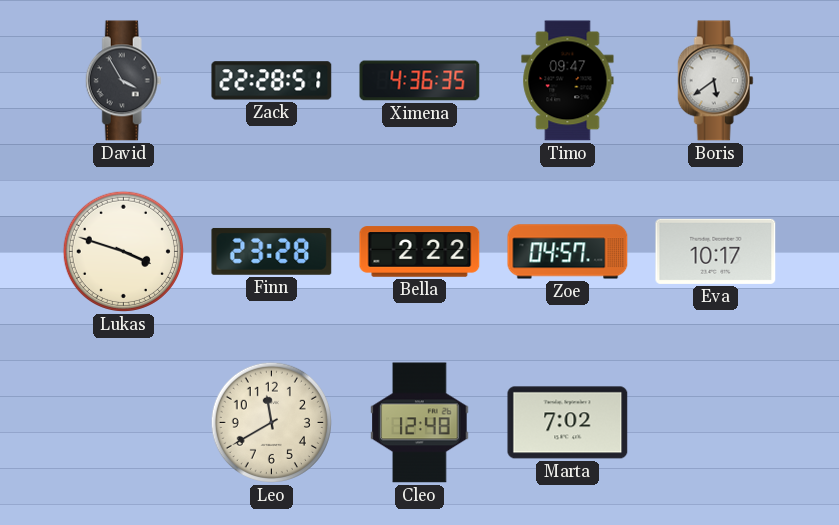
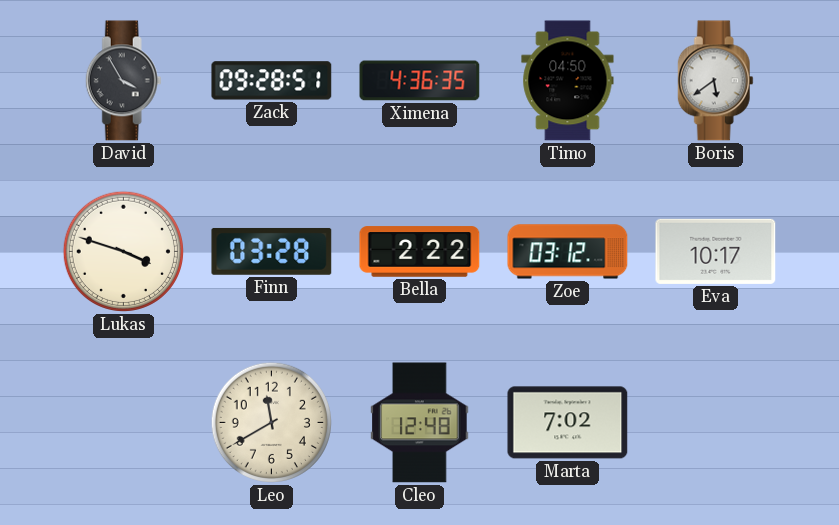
Zack: 22:28 -> 09:28
Timo: 09:47 -> 04:50
Finn: 23:28 -> 03:28
Zoe: 04:57 -> 03:12
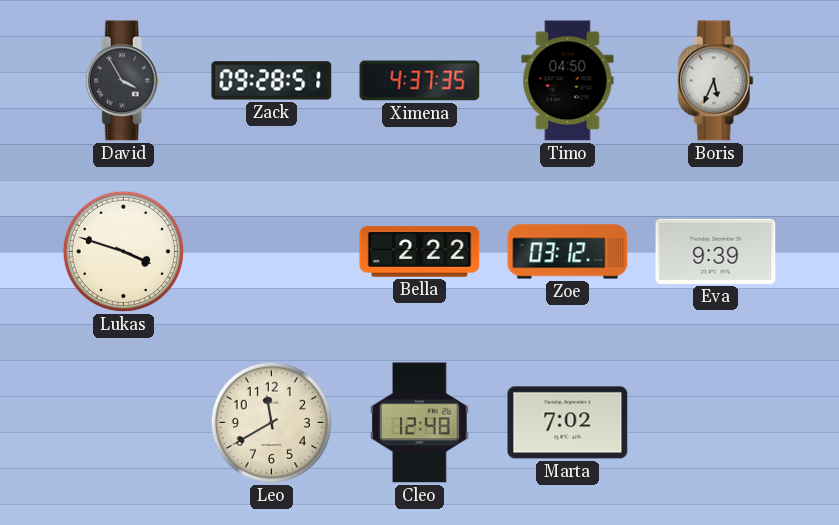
Ximena: 4:36 -> 4:37
Boris: 5:39 -> 5:34
Finn: 03:28 -> none
Eva: 10:17 -> 9:39
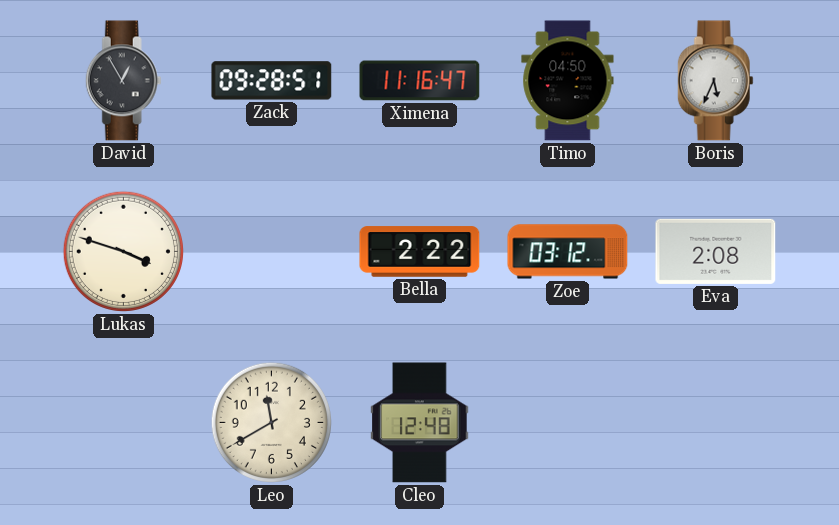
David: 3:55 -> 12:55
Ximena: 4:37 -> 11:16
Eva: 9:39 -> 2:08
Marta: 7:02 -> none
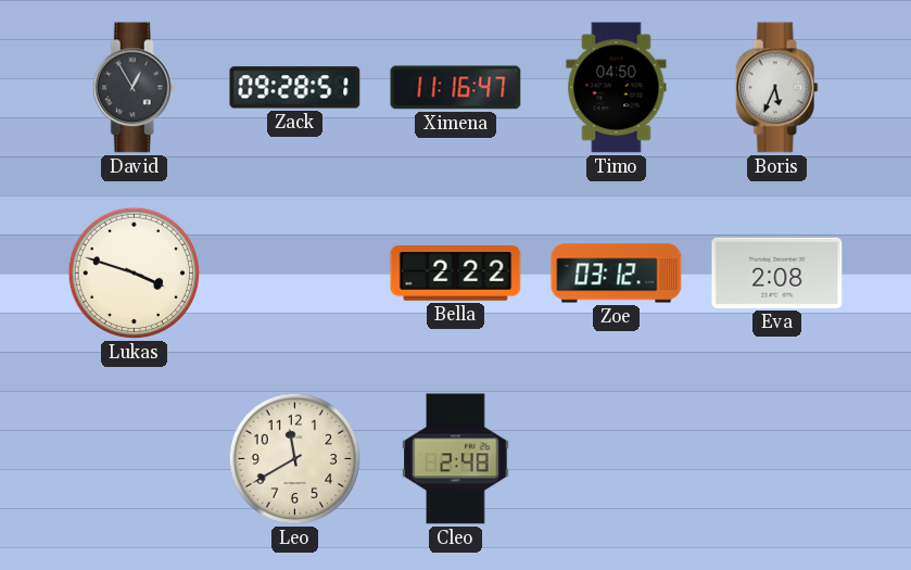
Cleo: 12:48 -> 2:48
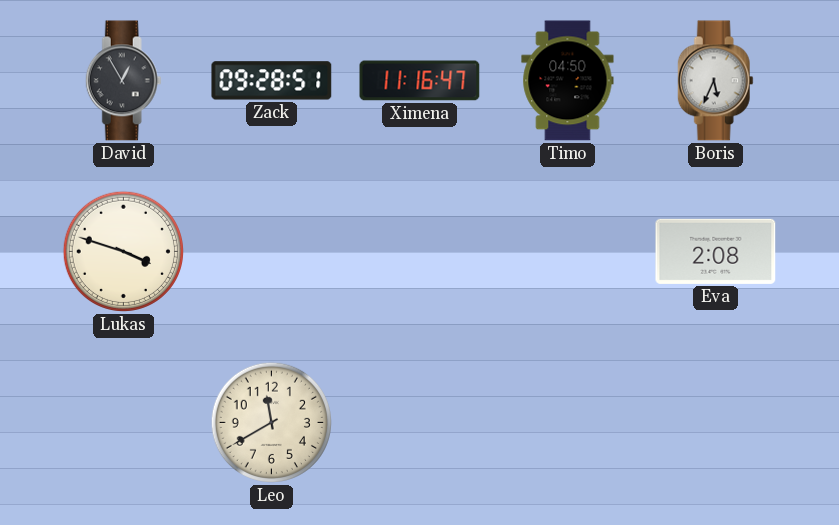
Bella: 2:22 -> none
Zoe: 03:12 -> none
Cleo: 2:48 -> none
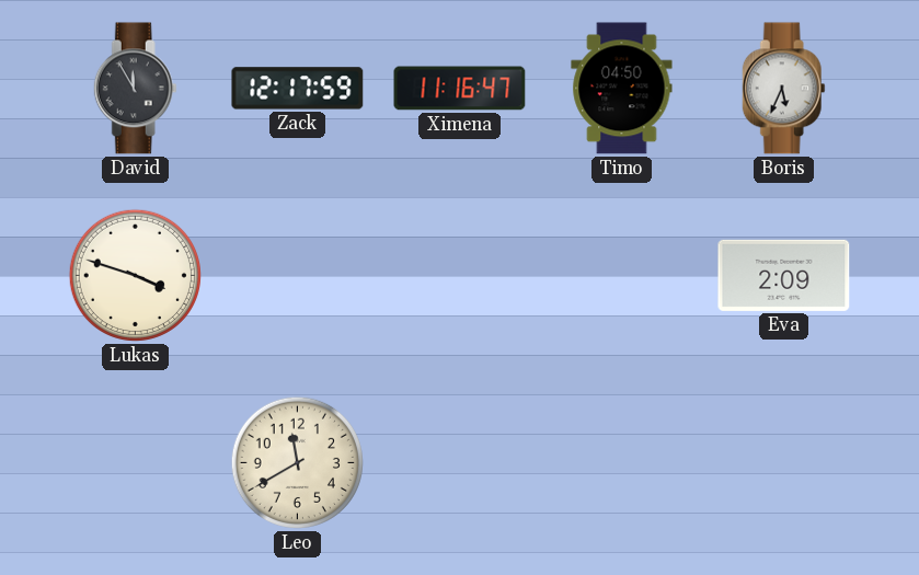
David: 12:55 -> 11:55
Zack: 09:28 -> 12:17
Eva: 2:08 -> 2:09
